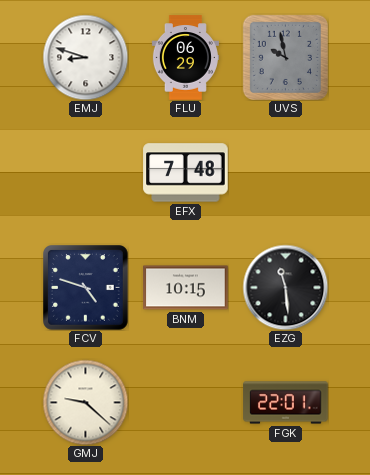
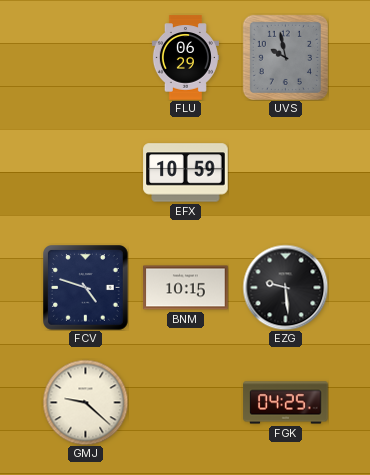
EMJ: 8:48 -> none
EFX: 7:48 -> 10:59
EZG: 11:29 -> 9:29
FGK: 22:01 -> 04:25
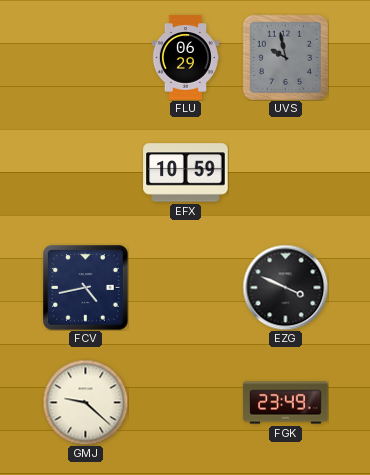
FCV: 4:48 -> 4:43
BNM: 10:15 -> none
EZG: 9:29 -> 3:49
FGK: 04:25 -> 23:49
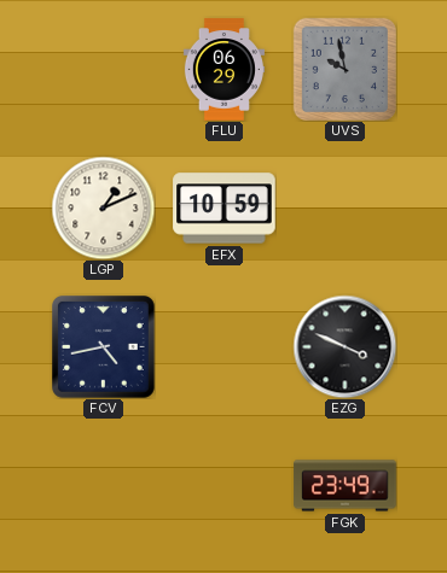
LGP: none -> 1:11
GMJ: 9:22 -> none
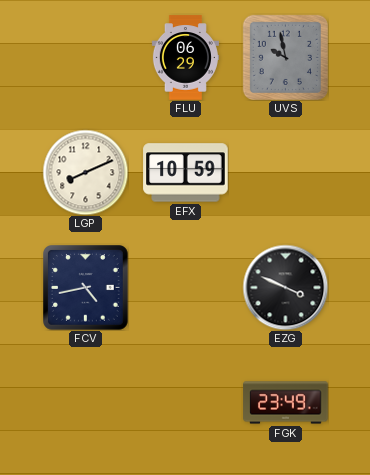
LGP: 1:11 -> 8:11
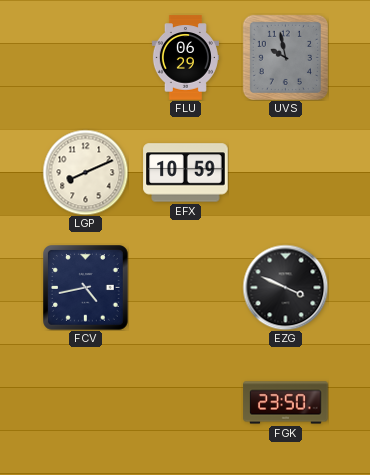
FGK: 23:49 -> 23:50
